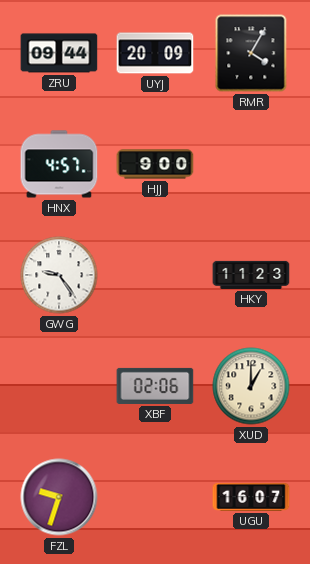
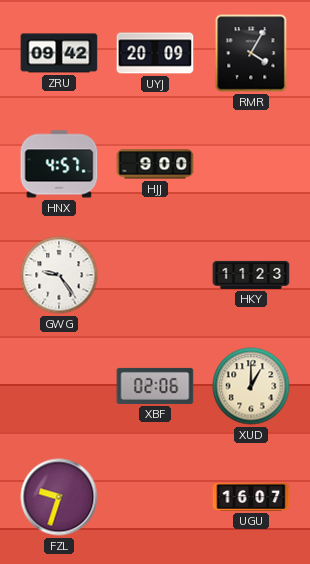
ZRU: 09:44 -> 09:42
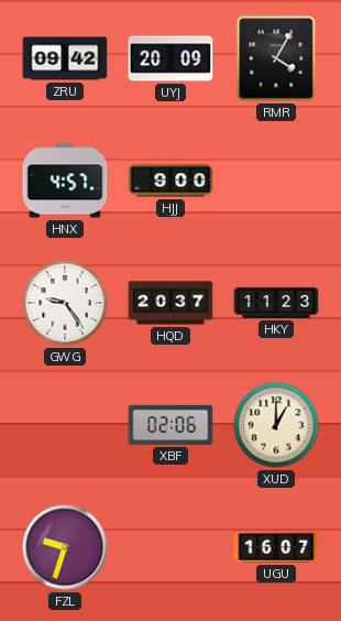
HQD: none -> 20:37
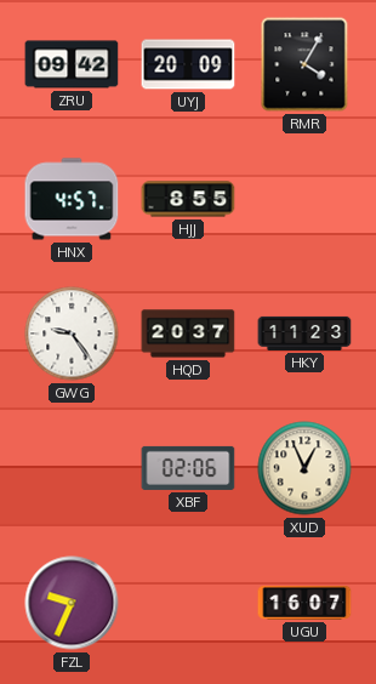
HJJ: 9:00 -> 8:55
XUD: 1:00 -> 12:56
FZL: 9:33 -> 9:34
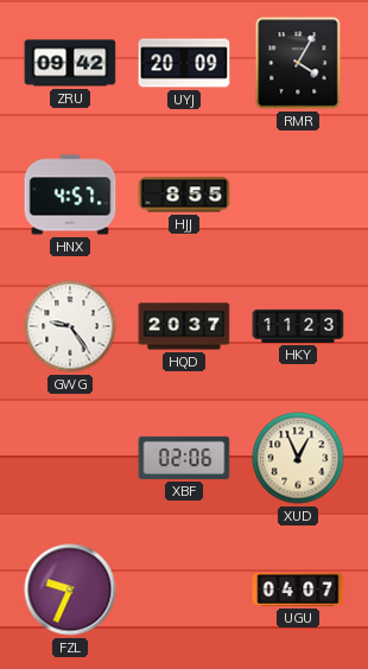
UGU: 16:07 -> 04:07
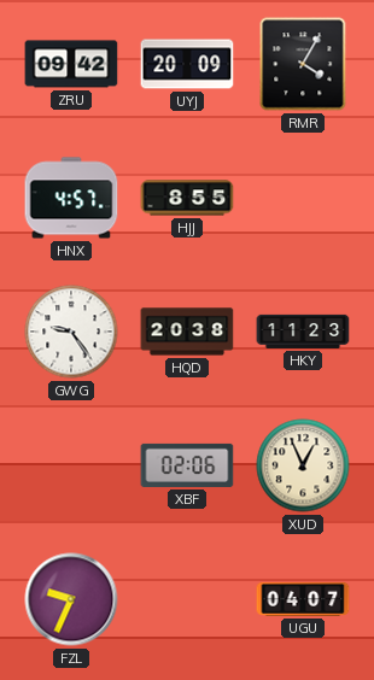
HQD: 20:37 -> 20:38
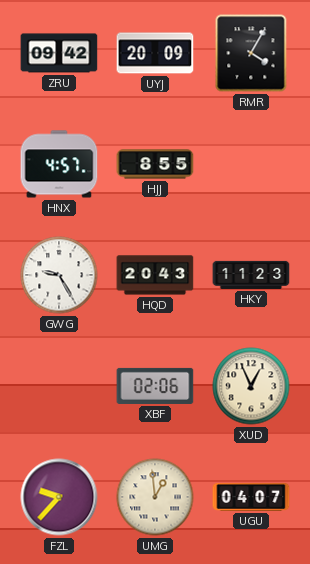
GWG: 9:24 -> 9:25
HQD: 20:38 -> 20:43
FZL: 9:34 -> 9:37
UMG: none -> 12:59
